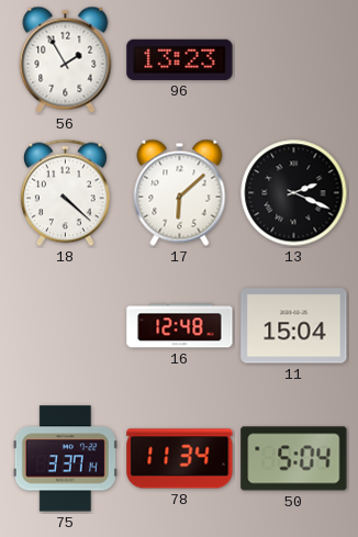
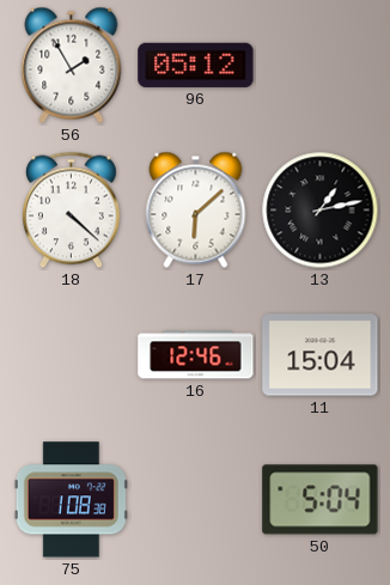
96: 13:23 -> 05:12
13: 2:19 -> 1:13
16: 12:48 -> 12:46
75: 3:37 -> 1:08
78: 11:34 -> none
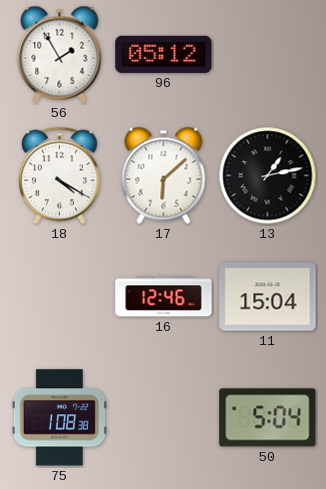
18: 4:22 -> 4:20
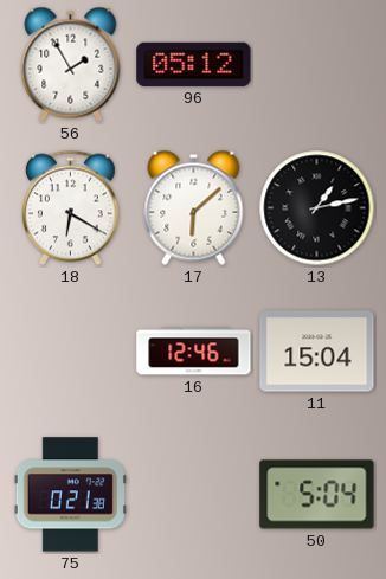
18: 4:20 -> 6:20
75: 1:08 -> 0:21
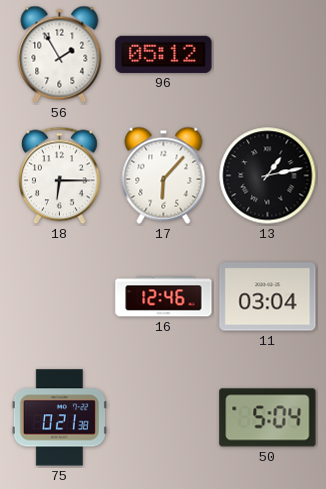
18: 6:20 -> 6:15
17: 6:08 -> 6:07
11: 15:04 -> 03:04
